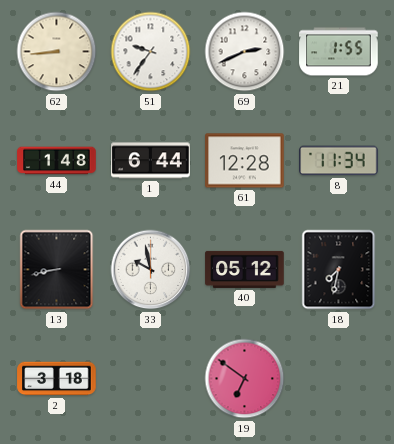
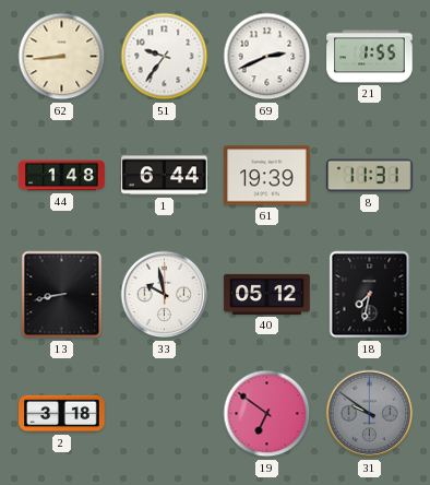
61: 12:28 -> 19:39
8: 11:34 -> 11:31
31: none -> 9:51
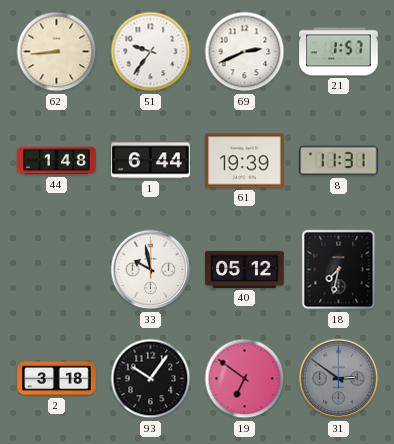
21: 1:55 -> 1:57
13: 8:43 -> none
93: none -> 10:06
31: 9:51 -> 2:51
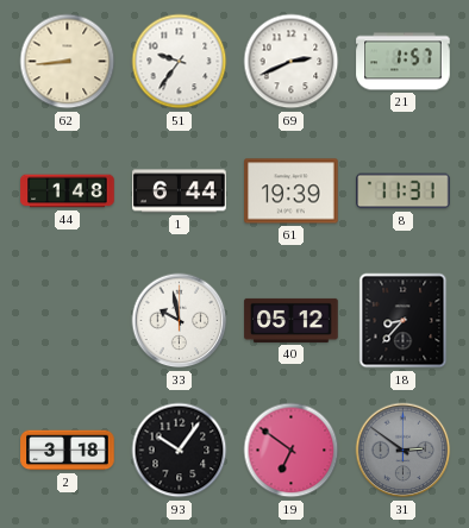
18: 7:32 -> 8:37
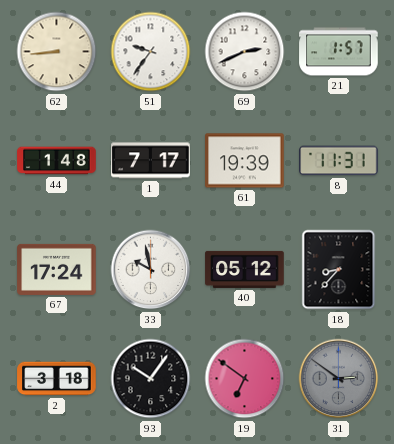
1: 6:44 -> 7:17
67: none -> 17:24
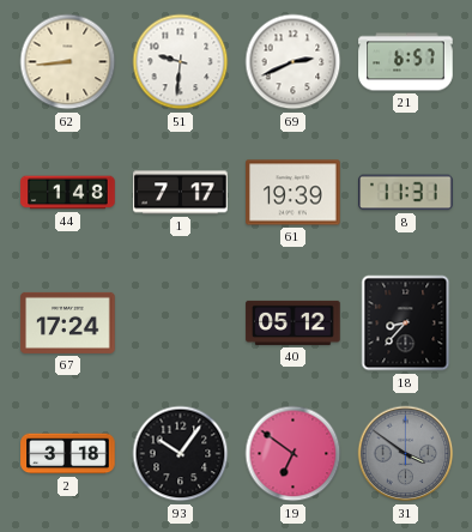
51: 9:36 -> 9:31
21: 1:57 -> 6:57
33: 9:58 -> none
31: 2:51 -> 3:51
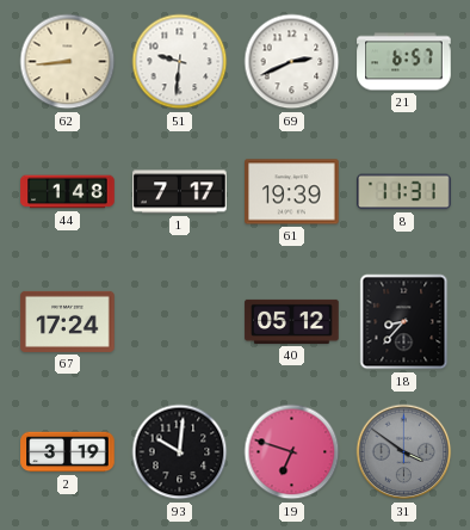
2: 3:18 -> 3:19
93: 10:06 -> 10:01
19: 6:51 -> 6:48
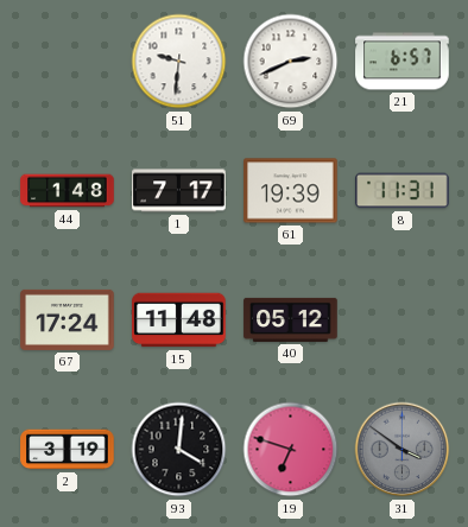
62: 8:44 -> none
15: none -> 11:48
18: 8:37 -> none
93: 10:01 -> 4:01
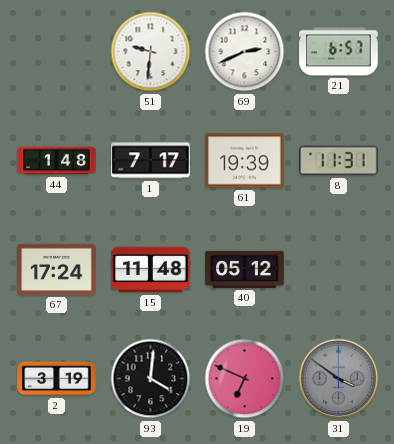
19: 6:48 -> 6:49
